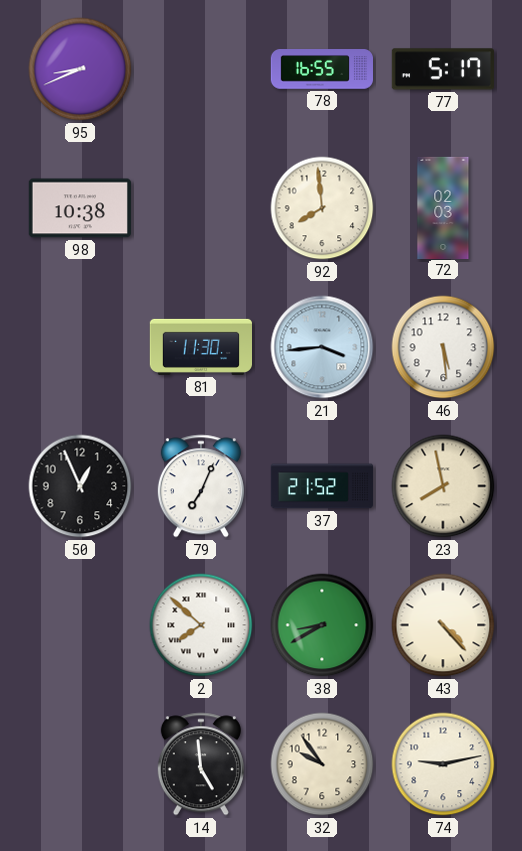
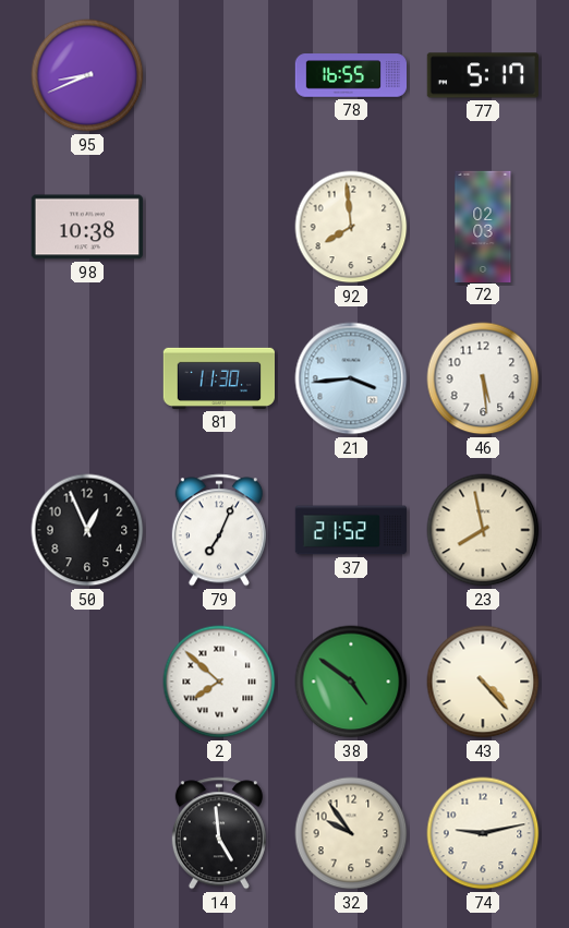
38: 8:40 -> 4:51
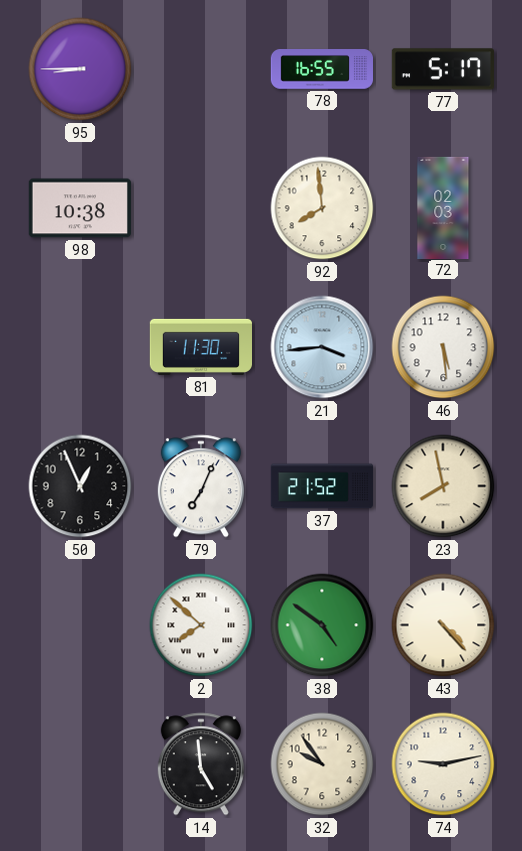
95: 8:41 -> 8:45
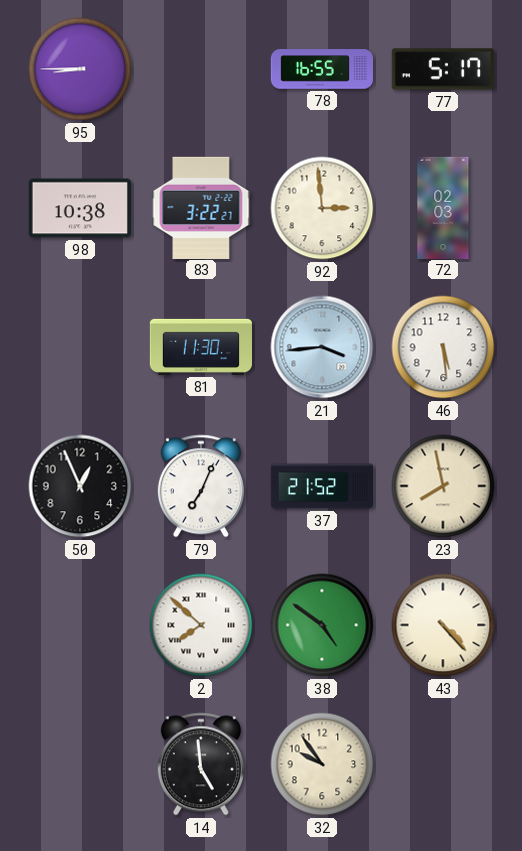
83: none -> 3:22
92: 7:59 -> 2:59
74: 9:13 -> none
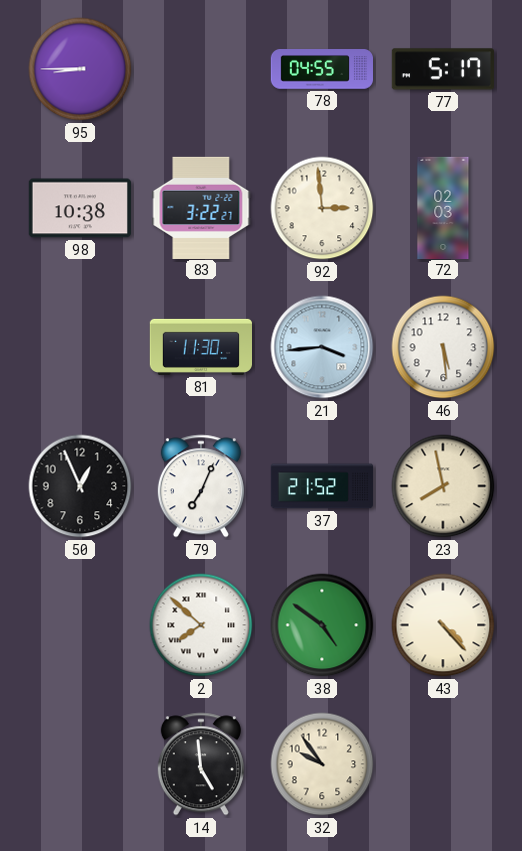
78: 16:55 -> 04:55
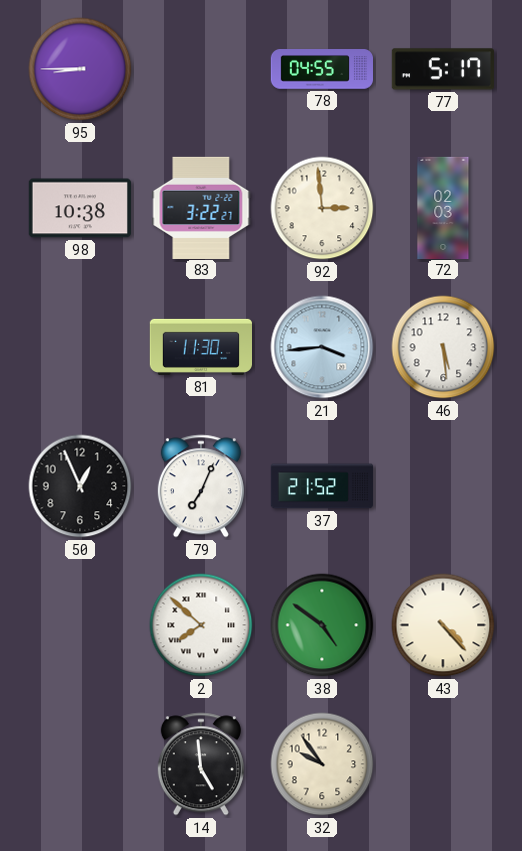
23: 7:58 -> none
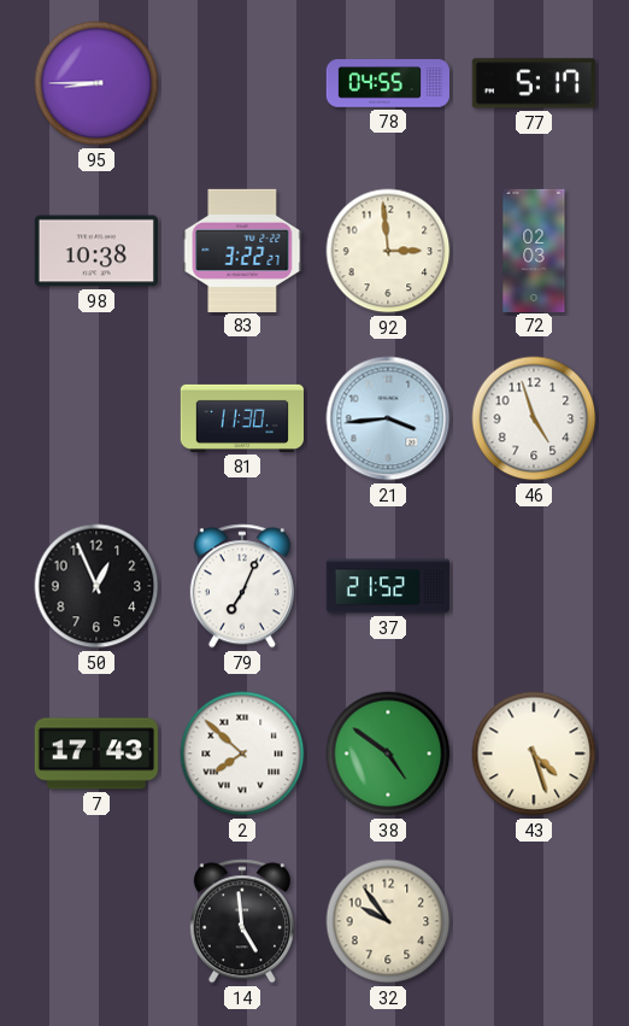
46: 5:29 -> 4:57
7: none -> 17:43
43: 4:23 -> 4:27
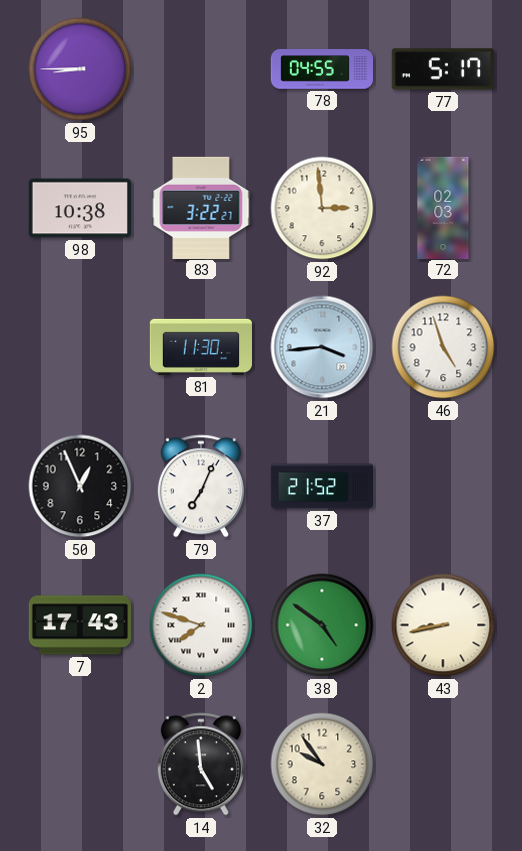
2: 7:52 -> 7:48
43: 4:27 -> 8:43
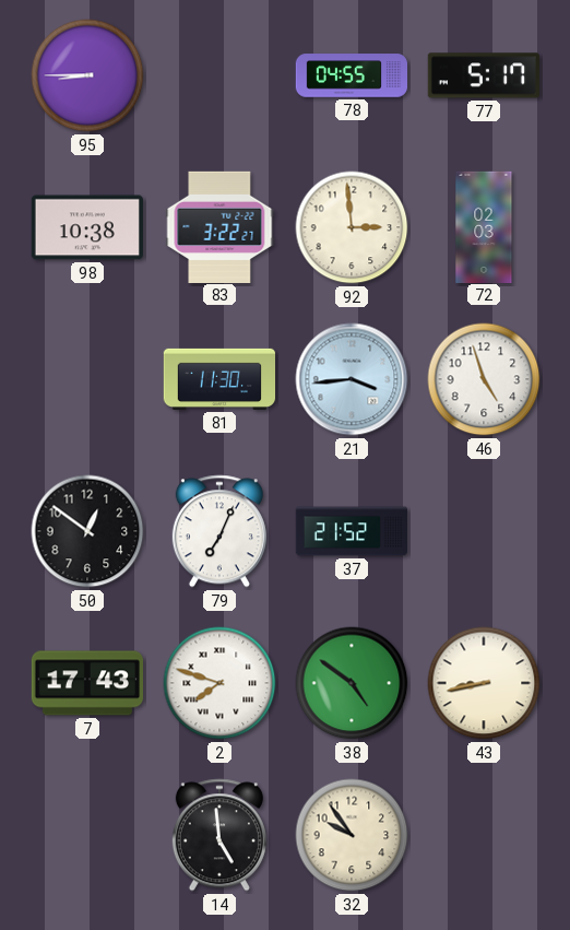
50: 12:56 -> 12:51
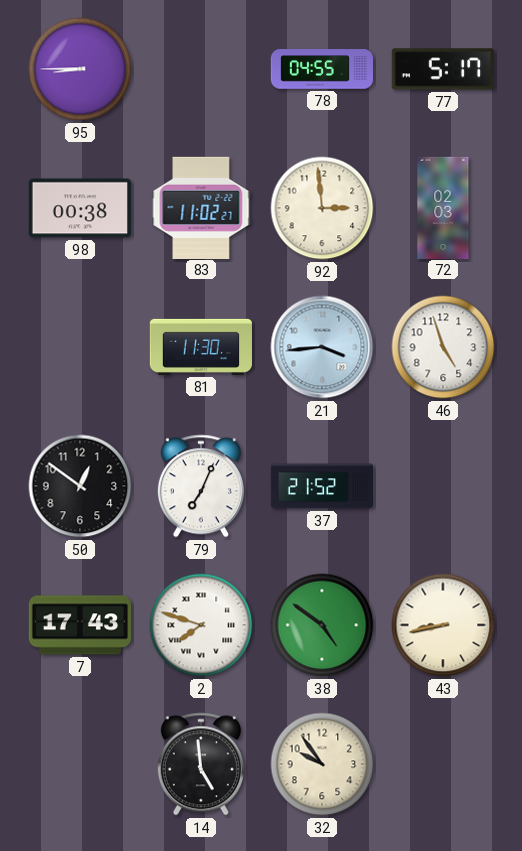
98: 10:38 -> 00:38
83: 3:22 -> 11:02
